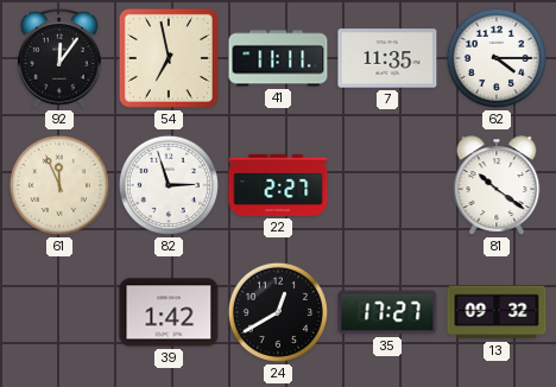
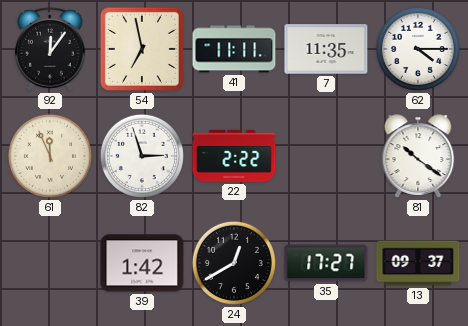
22: 2:27 -> 2:22
13: 09:32 -> 09:37
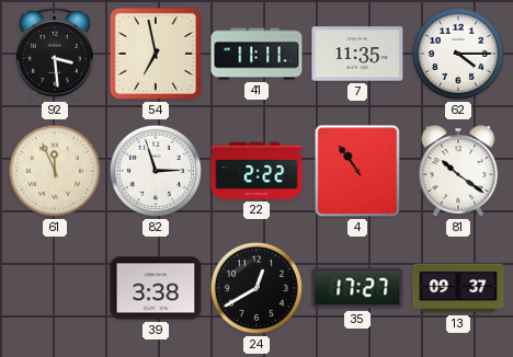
92: 12:06 -> 3:29
4: none -> 10:54
39: 1:42 -> 3:38
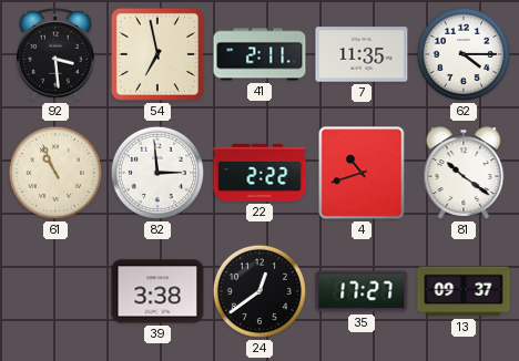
41: 11:11 -> 2:11
61: 11:56 -> 10:56
82: 2:57 -> 2:59
4: 10:54 -> 10:42
24: 12:40 -> 12:39
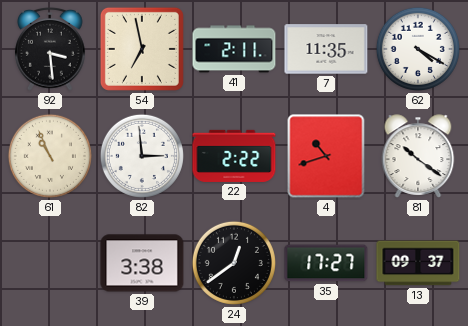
62: 4:15 -> 4:20
